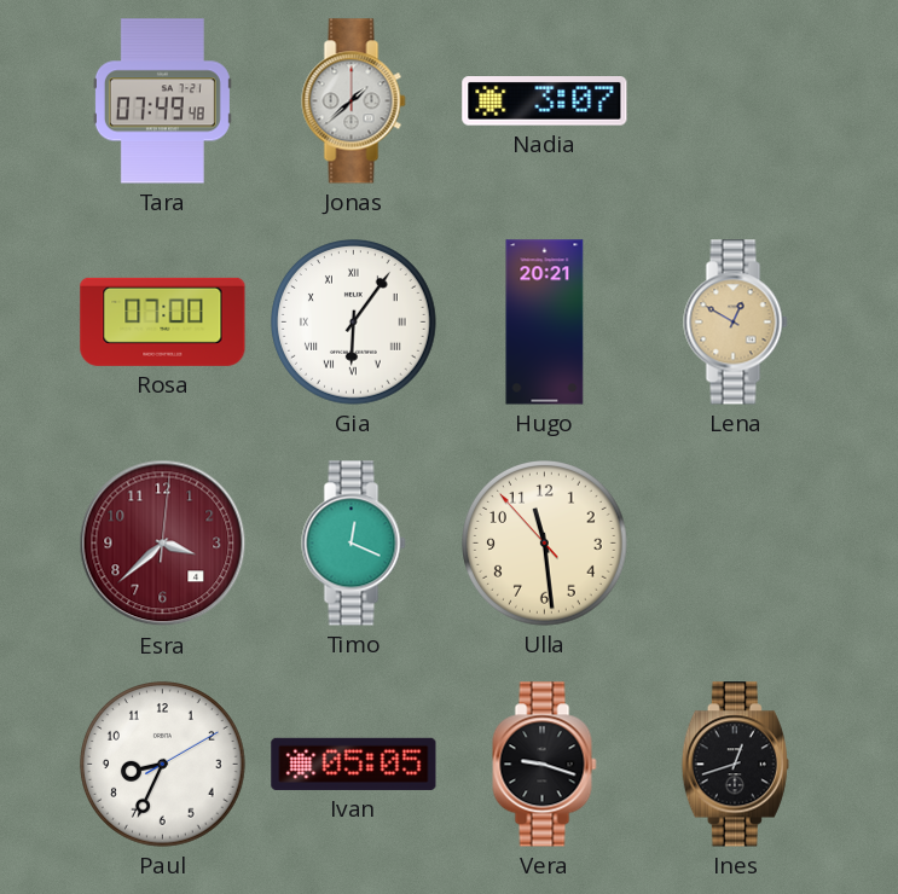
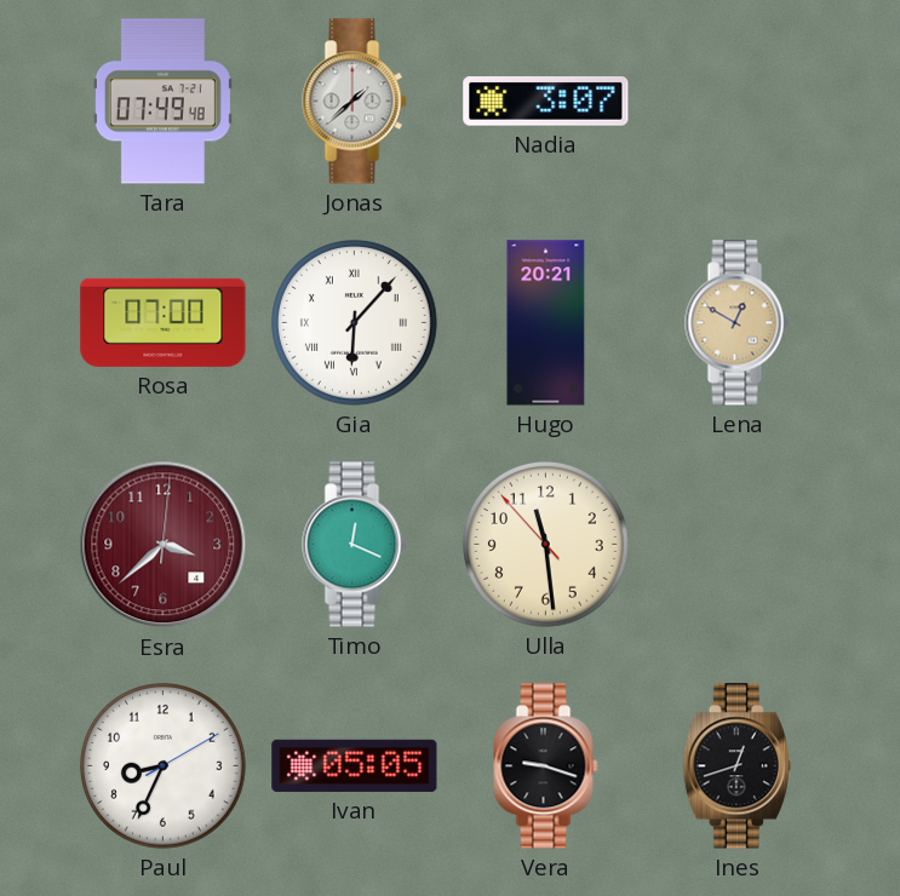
Gia: 6:06 -> 6:07
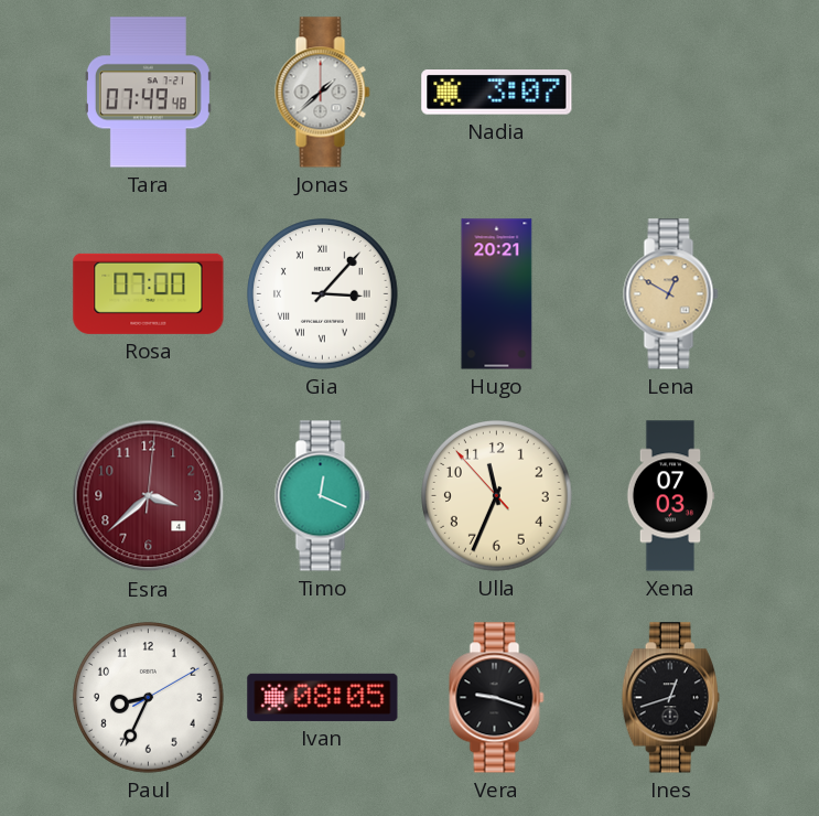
Gia: 6:07 -> 3:07
Ulla: 11:28 -> 11:33
Xena: none -> 07:03
Ivan: 05:05 -> 08:05
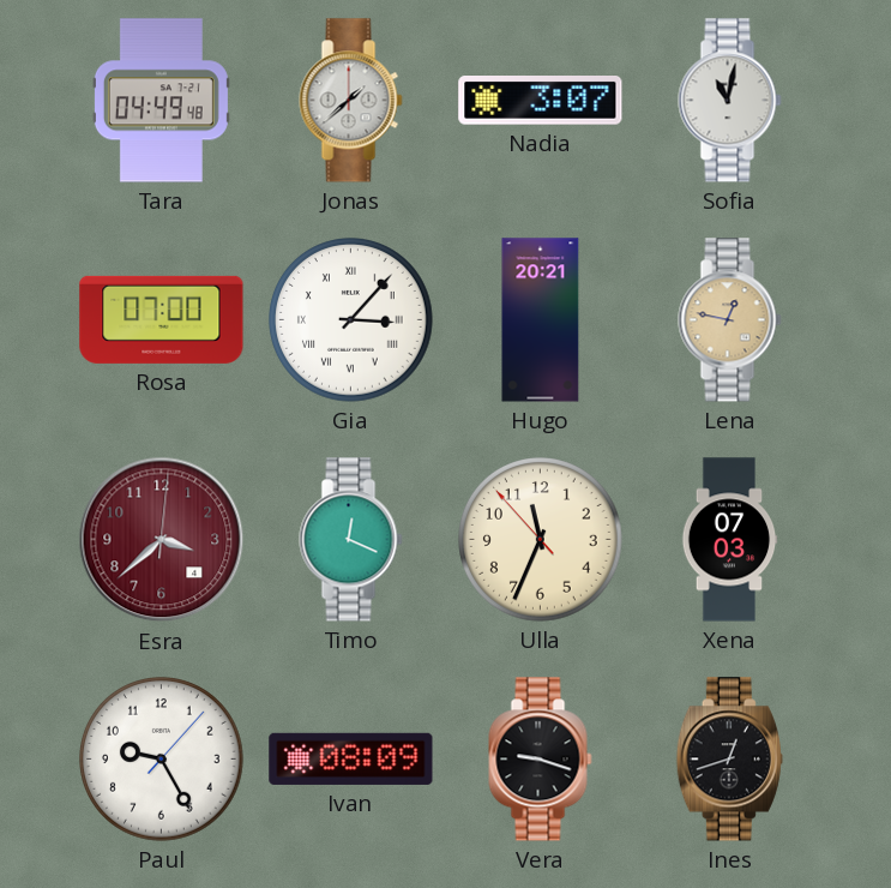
Tara: 07:49 -> 04:49
Sofia: none -> 11:02
Lena: 12:50 -> 12:47
Paul: 8:34 -> 9:25
Ivan: 08:05 -> 08:09
